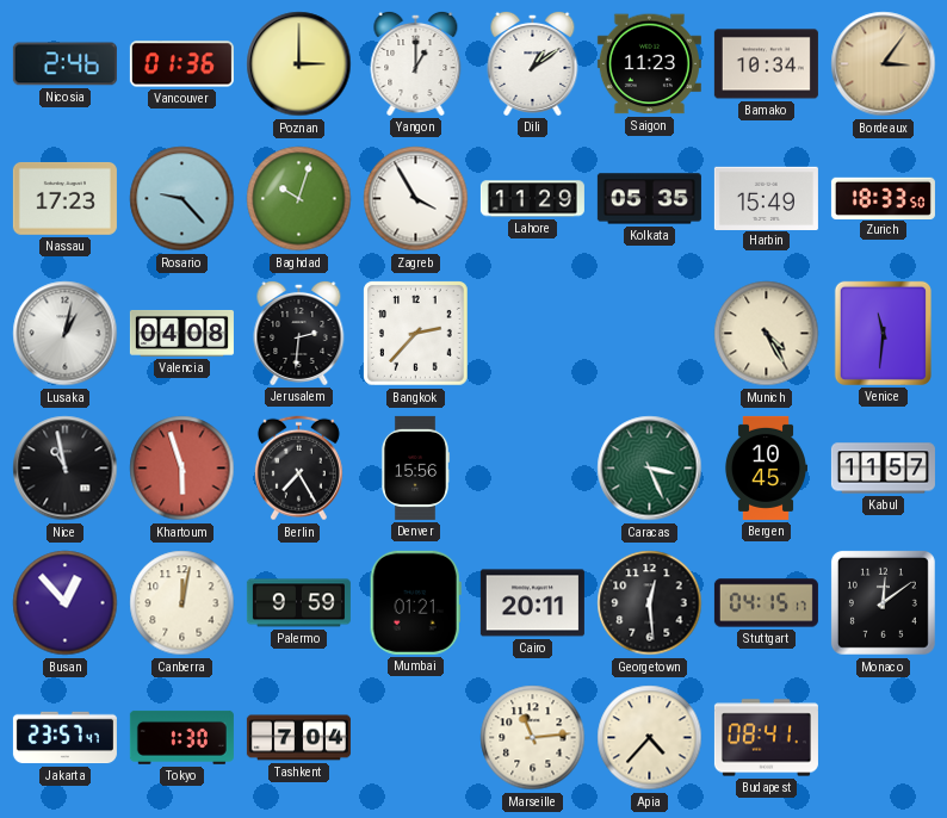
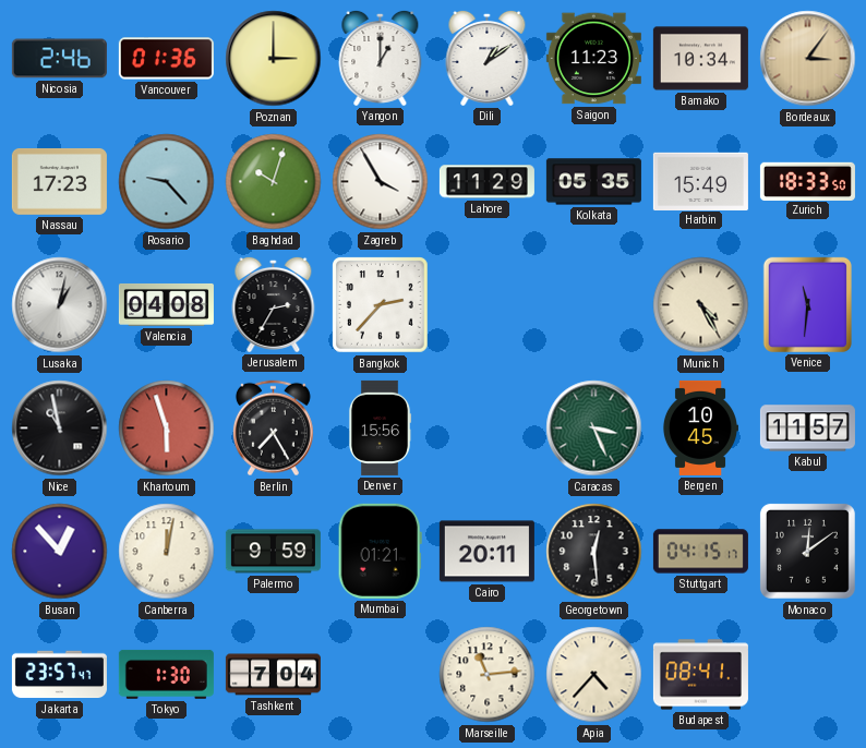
Jerusalem: 2:31 -> 2:35
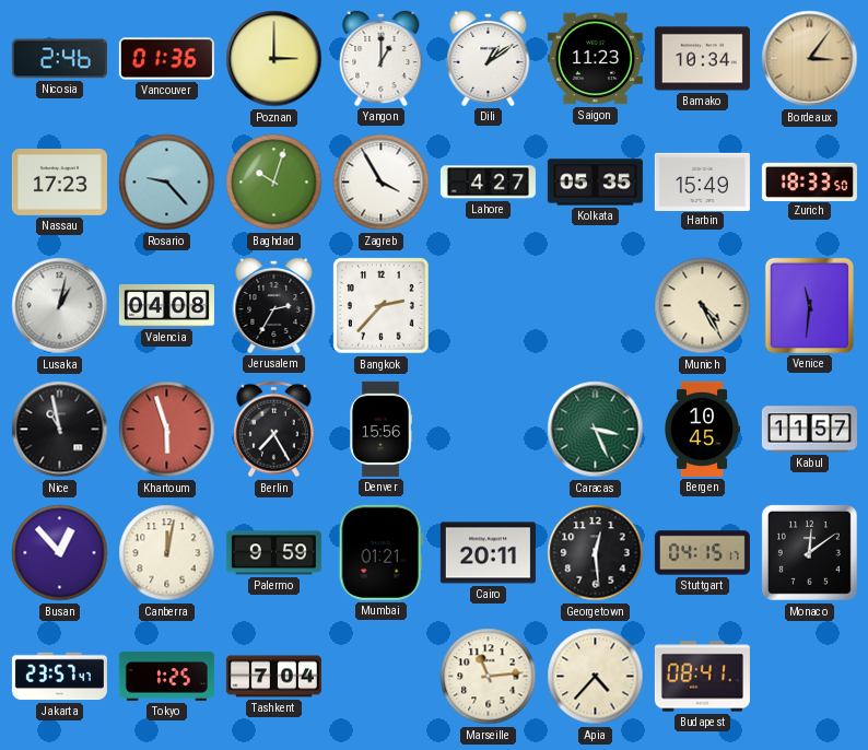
Lahore: 11:29 -> 4:27
Tokyo: 1:30 -> 1:25
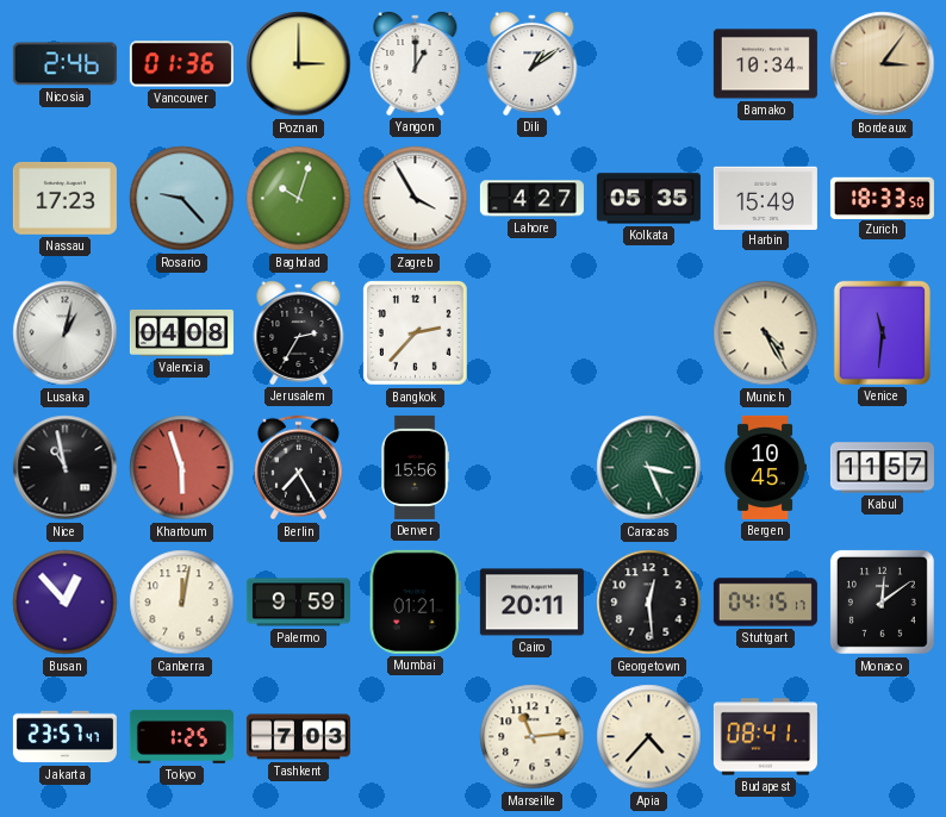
Saigon: 11:23 -> none
Tashkent: 7:04 -> 7:03
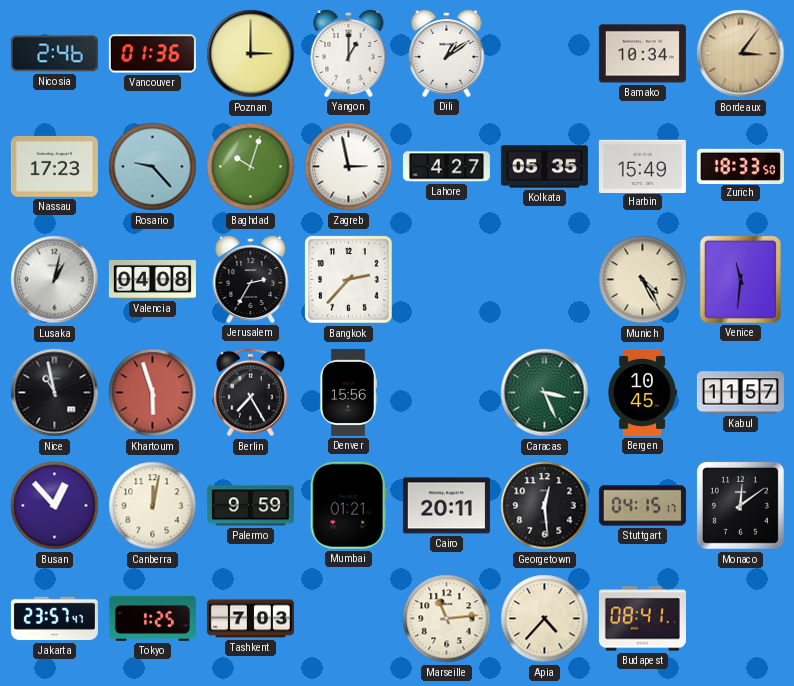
Zagreb: 3:55 -> 2:58
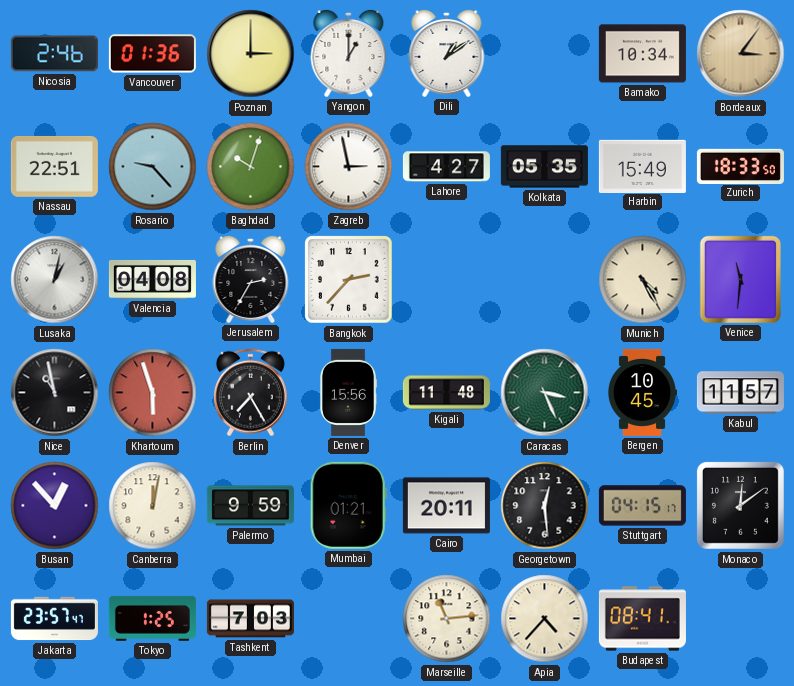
Nassau: 17:23 -> 22:51
Kigali: none -> 11:48
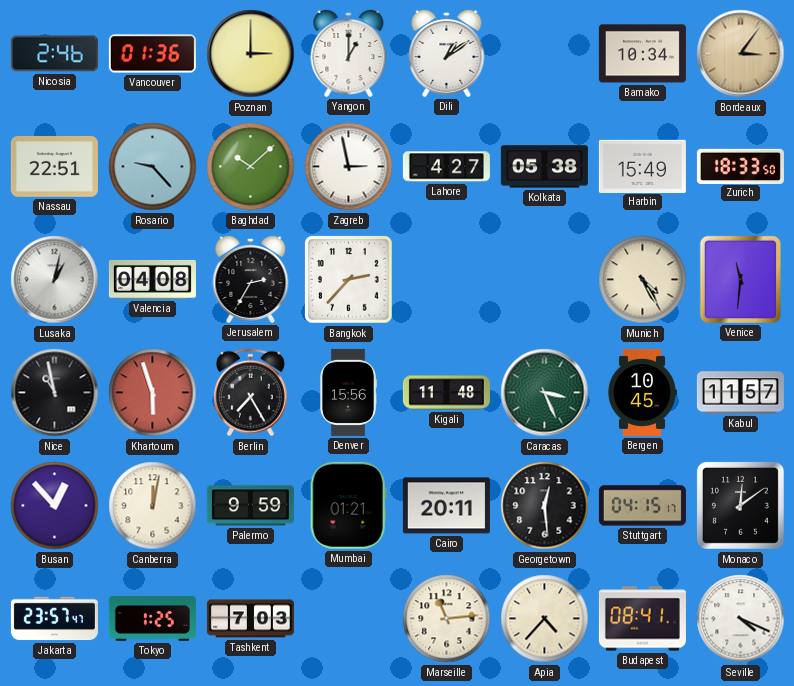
Baghdad: 10:03 -> 10:08
Kolkata: 05:35 -> 05:38
Seville: none -> 4:19
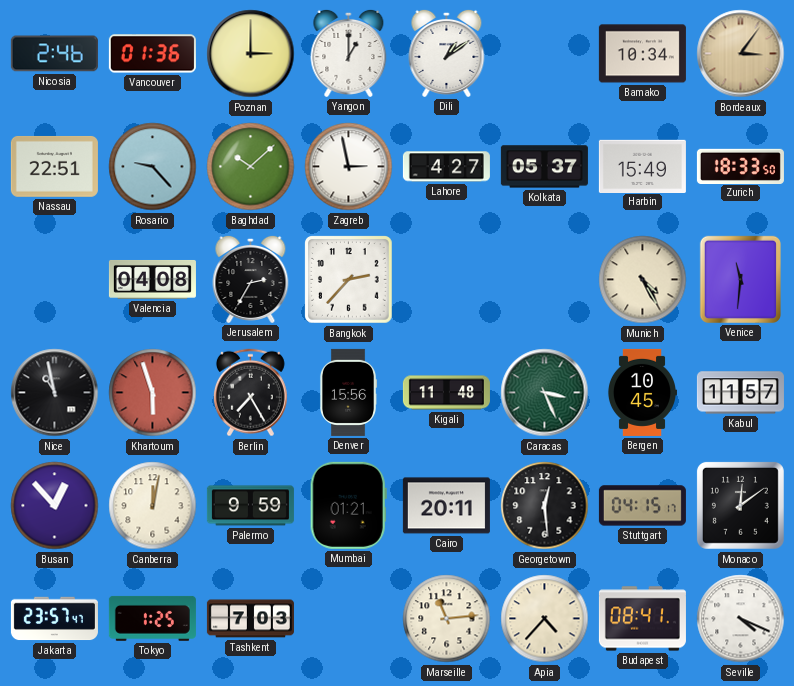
Kolkata: 05:38 -> 05:37
Lusaka: 1:02 -> none
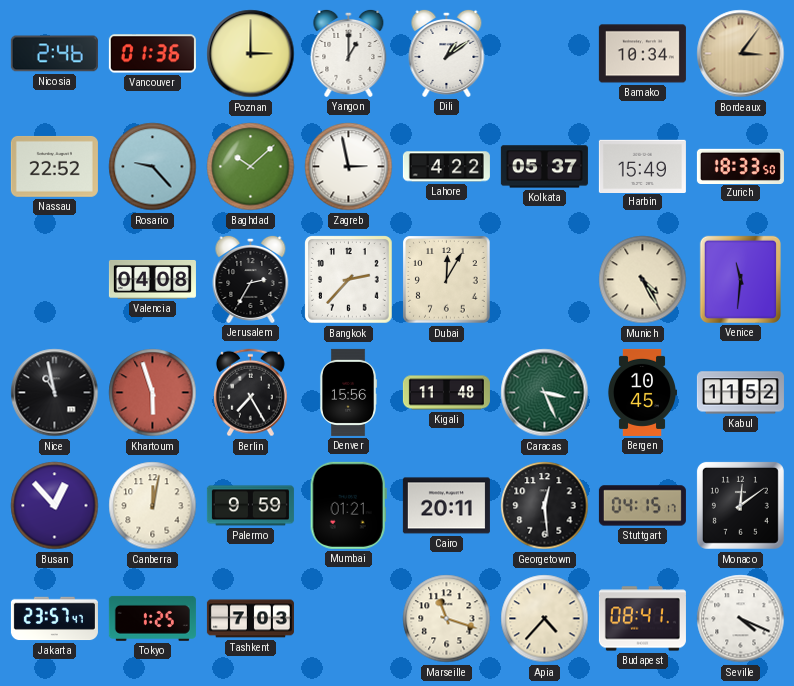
Nassau: 22:51 -> 22:52
Lahore: 4:27 -> 4:22
Dubai: none -> 12:05
Kabul: 11:57 -> 11:52
Marseille: 11:14 -> 11:18
